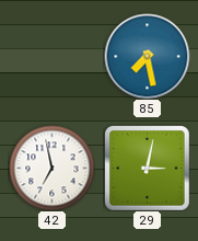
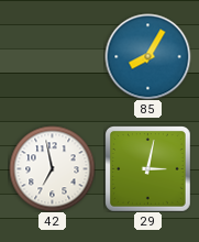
85: 7:28 -> 8:05
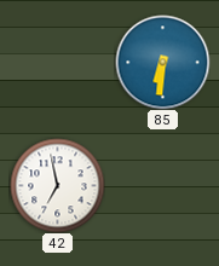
85: 8:05 -> 6:31
29: 3:02 -> none
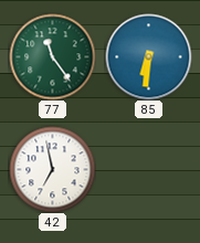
77: none -> 11:24
